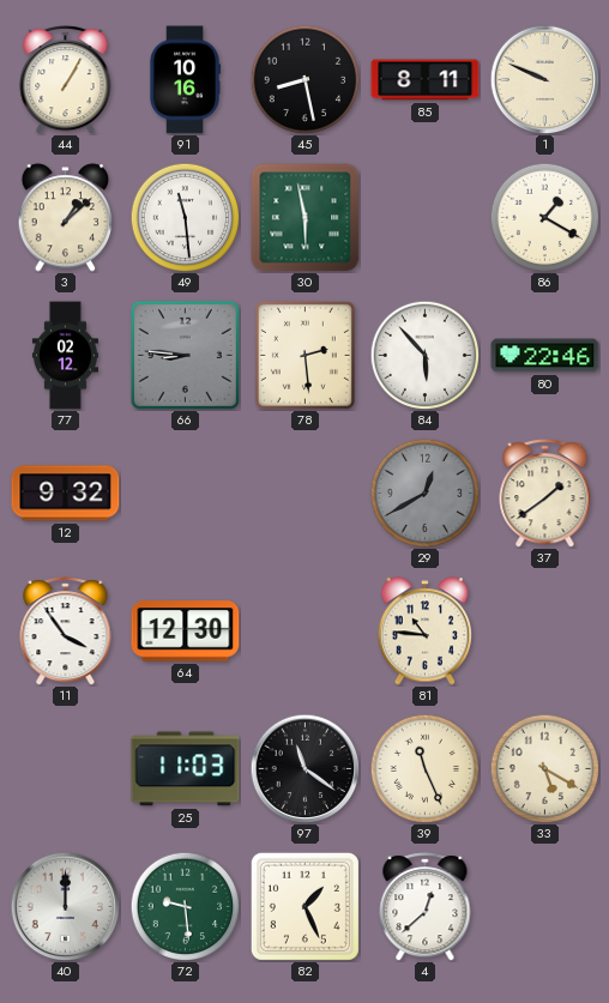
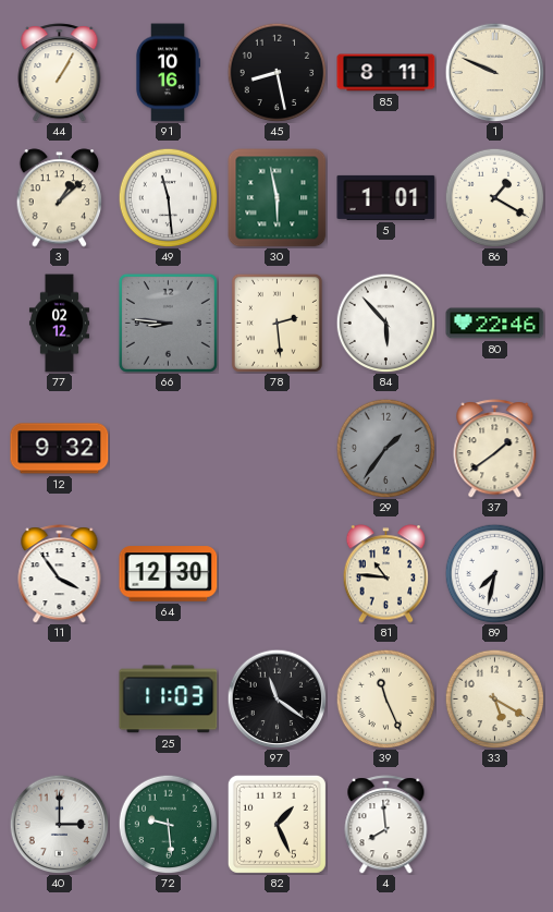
5: none -> 1:01
29: 12:40 -> 1:36
89: none -> 7:32
40: 12:00 -> 3:00
4: 12:38 -> 7:59
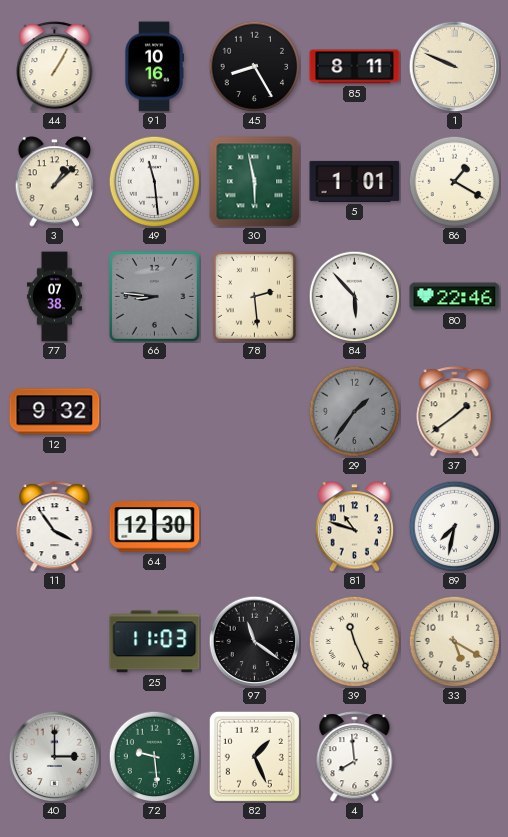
45: 8:28 -> 8:25
77: 02:12 -> 07:38
81: 10:46 -> 10:48
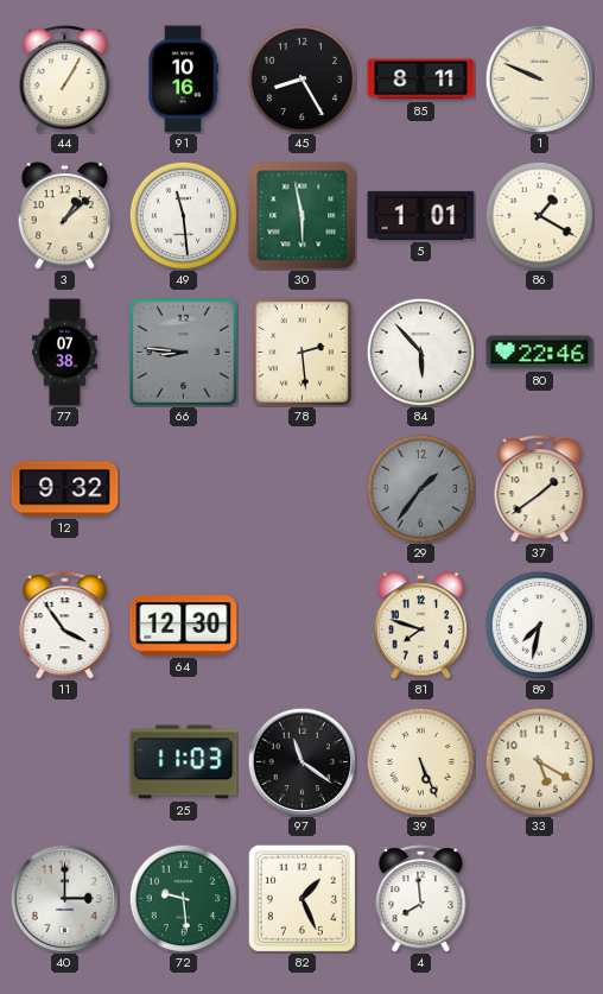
81: 10:48 -> 7:48
39: 11:26 -> 5:26
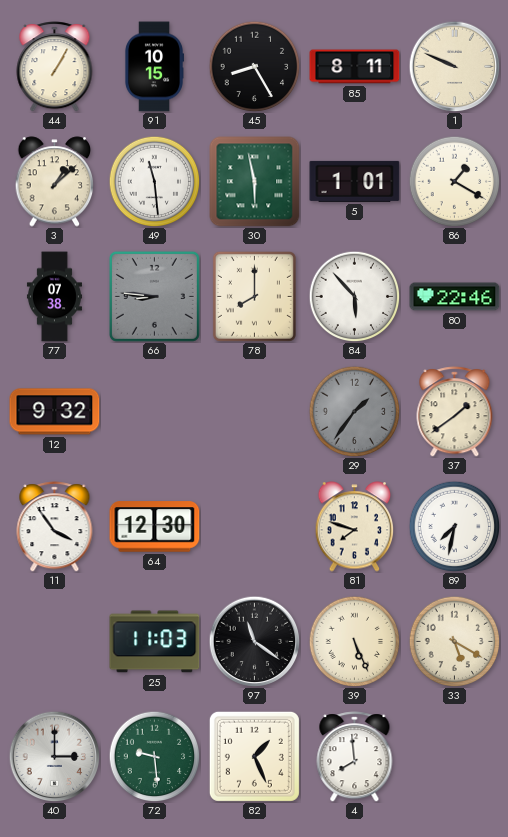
91: 10:16 -> 10:15
78: 2:29 -> 8:00
